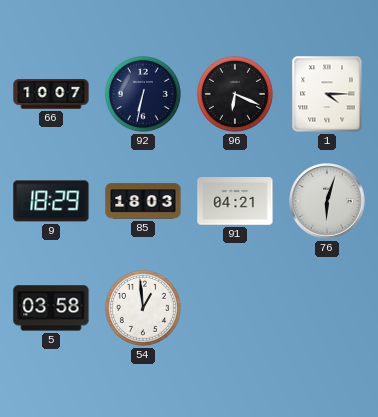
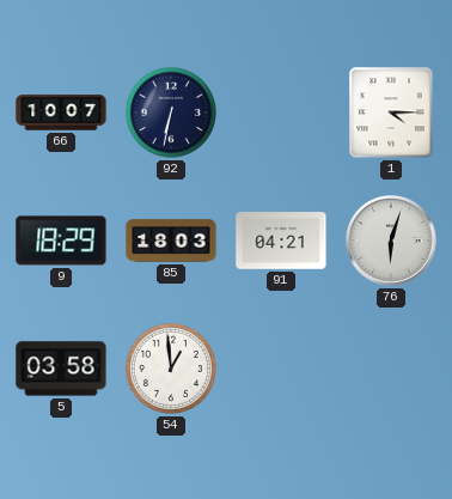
96: 6:19 -> none
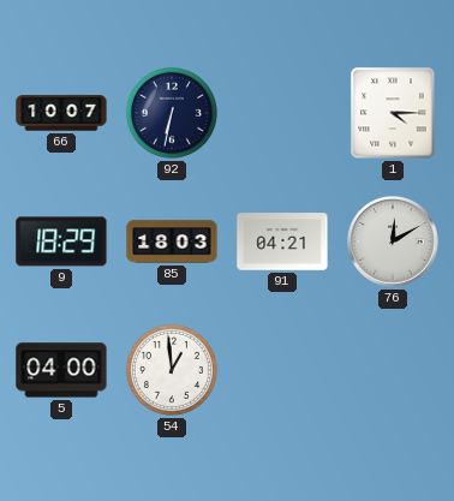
76: 6:03 -> 12:10
5: 03:58 -> 04:00
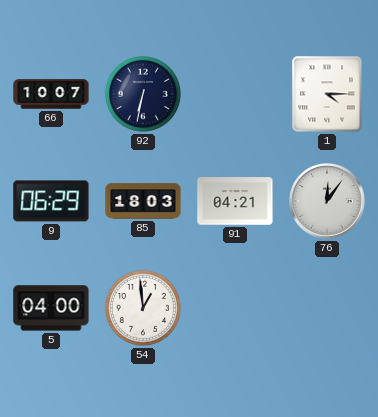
9: 18:29 -> 06:29
76: 12:10 -> 12:06
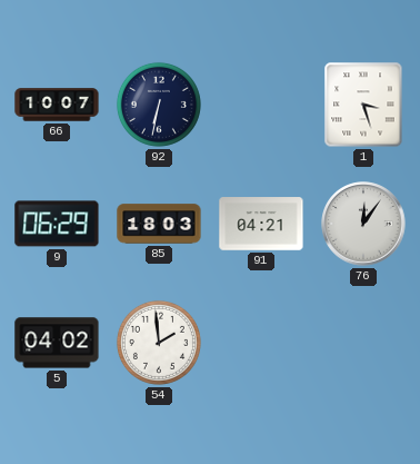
1: 4:15 -> 3:27
5: 04:00 -> 04:02
54: 12:59 -> 1:59
